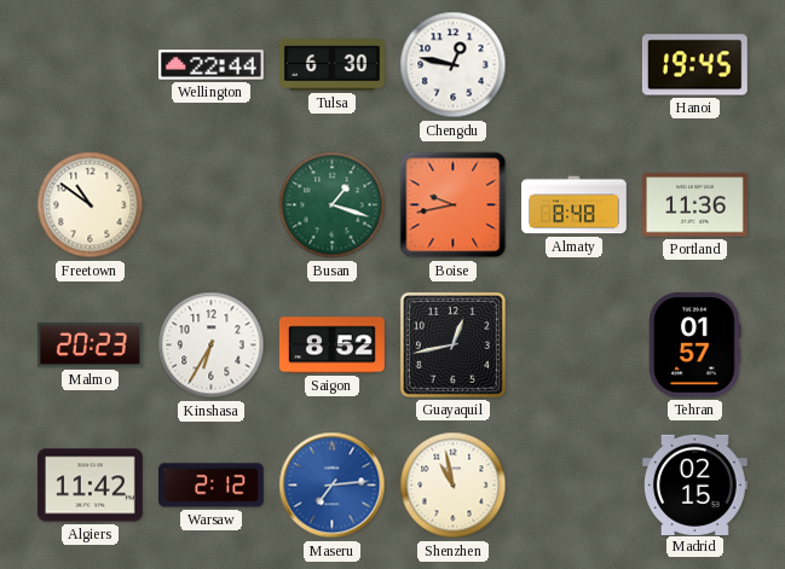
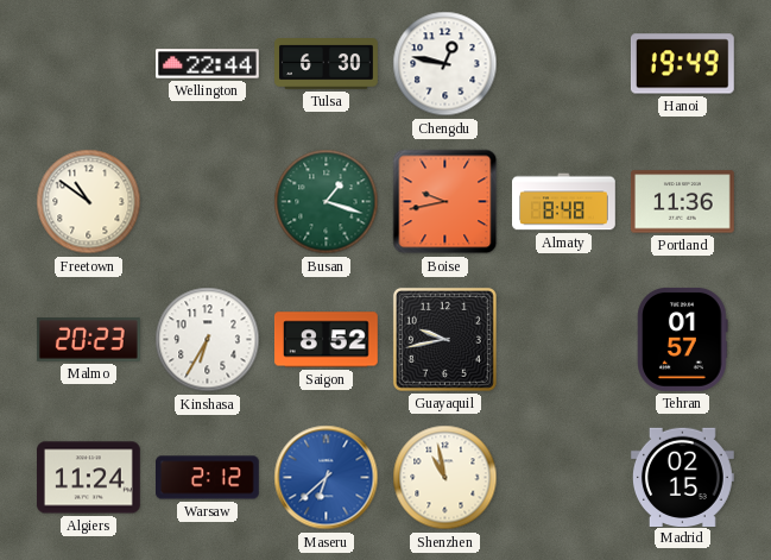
Hanoi: 19:45 -> 19:49
Guayaquil: 12:43 -> 9:43
Algiers: 11:42 -> 11:24
Maseru: 7:14 -> 6:38
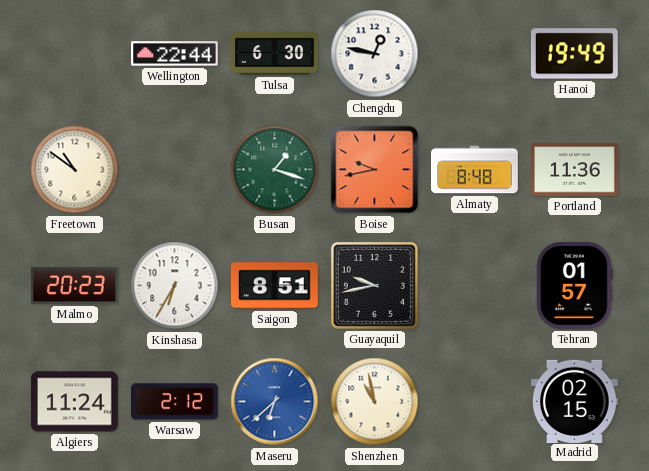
Saigon: 8:52 -> 8:51
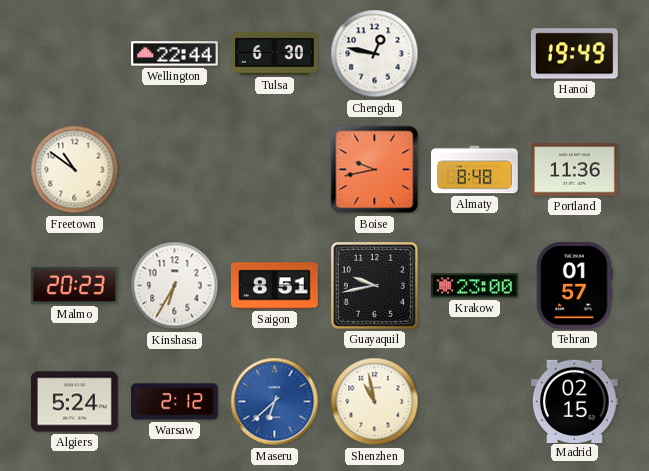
Busan: 1:18 -> none
Krakow: none -> 23:00
Algiers: 11:24 -> 5:24
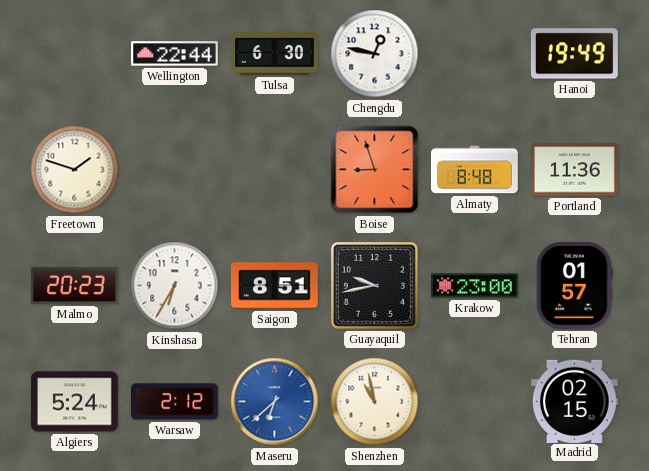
Freetown: 10:51 -> 1:48
Boise: 9:43 -> 8:57
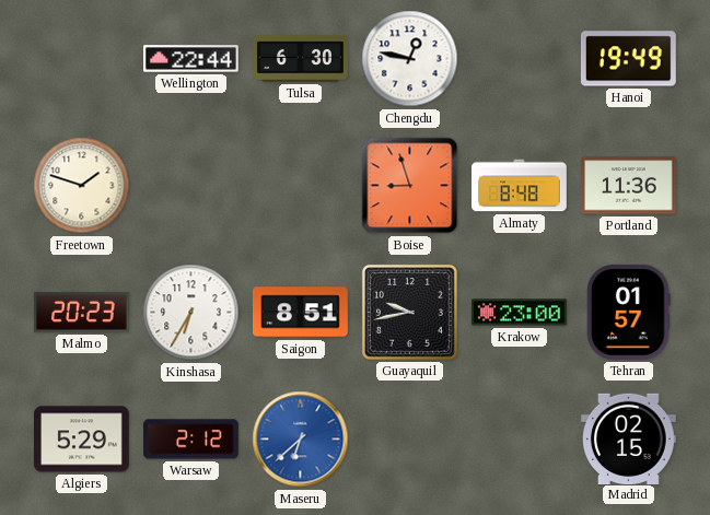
Algiers: 5:24 -> 5:29
Shenzhen: 10:58 -> none
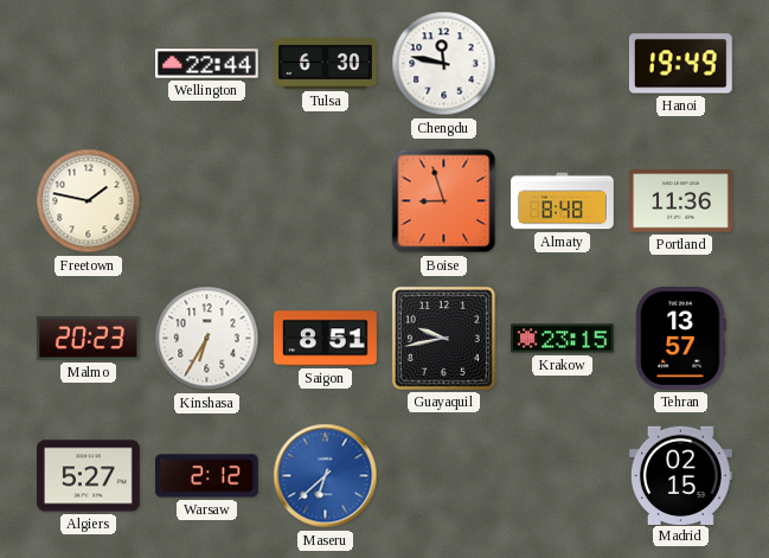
Chengdu: 12:47 -> 11:47
Freetown: 1:48 -> 1:47
Krakow: 23:00 -> 23:15
Tehran: 01:57 -> 13:57
Algiers: 5:29 -> 5:27
